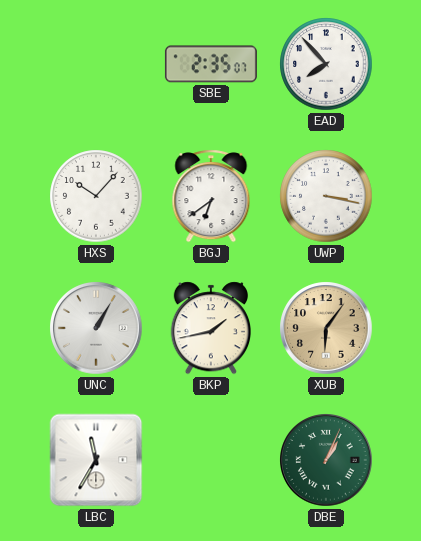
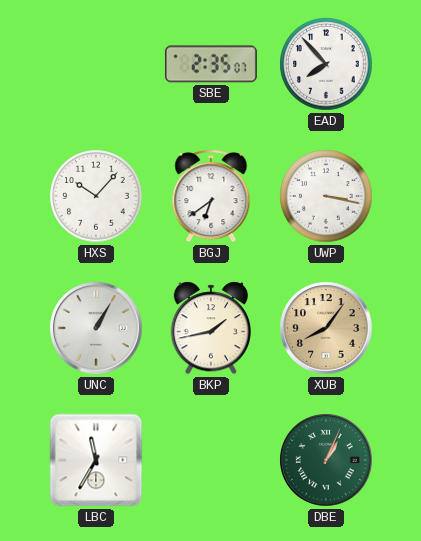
XUB: 6:06 -> 8:06
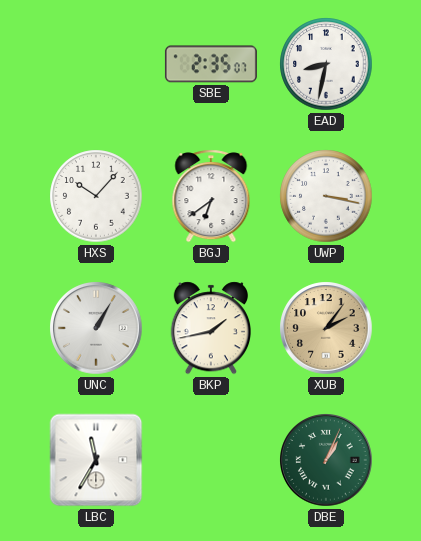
EAD: 7:53 -> 8:32
XUB: 8:06 -> 2:06
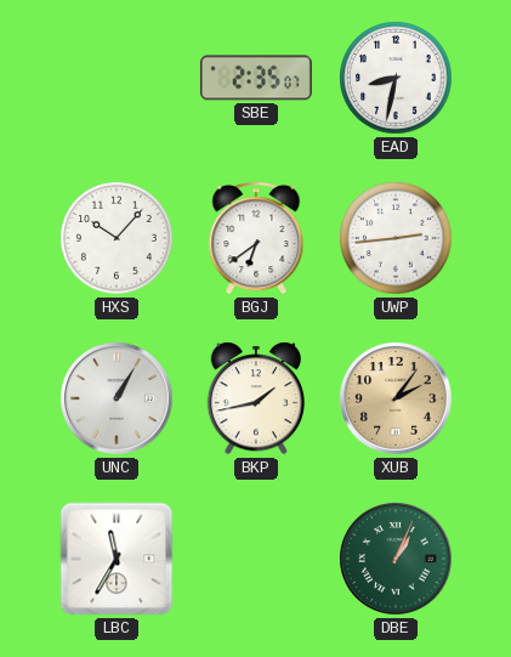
UWP: 3:17 -> 2:44
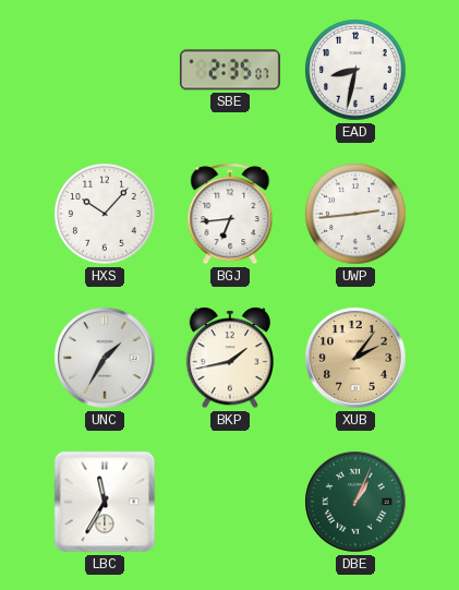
BGJ: 6:39 -> 6:44
UNC: 1:05 -> 1:35
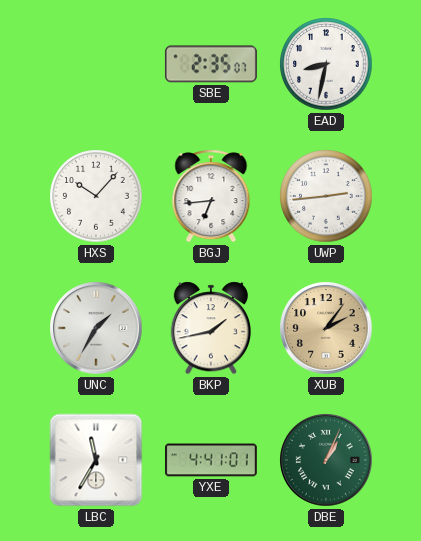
YXE: none -> 4:41
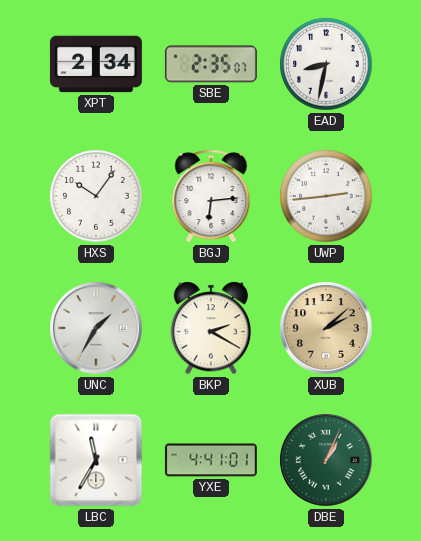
XPT: none -> 2:34
HXS: 10:07 -> 10:06
BGJ: 6:44 -> 6:14
BKP: 1:43 -> 2:20
XUB: 2:06 -> 2:08
